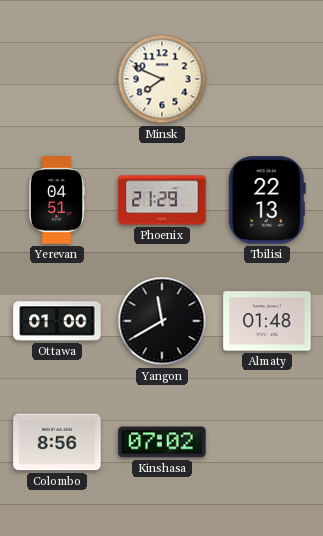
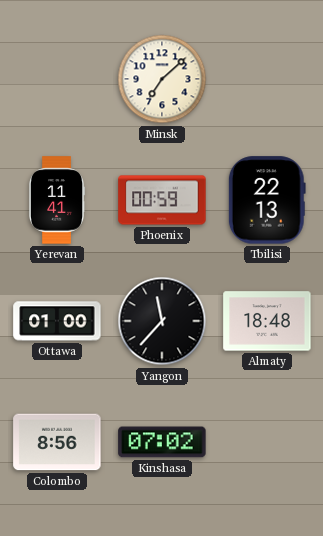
Minsk: 7:49 -> 7:08
Yerevan: 04:51 -> 11:41
Phoenix: 21:29 -> 00:59
Yangon: 11:40 -> 11:37
Almaty: 01:48 -> 18:48
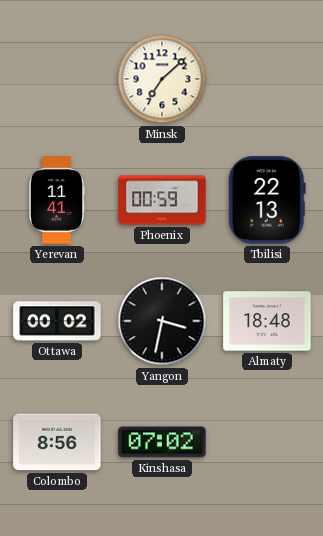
Ottawa: 01:00 -> 00:02
Yangon: 11:37 -> 3:32
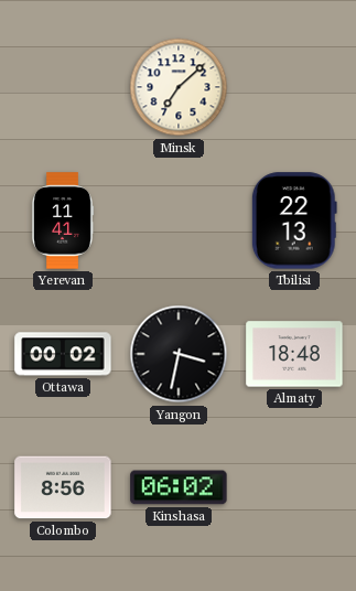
Phoenix: 00:59 -> none
Kinshasa: 07:02 -> 06:02
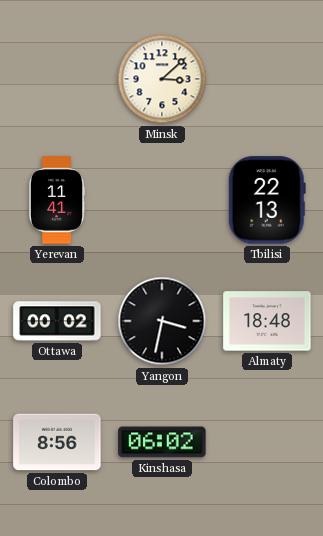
Minsk: 7:08 -> 3:08
